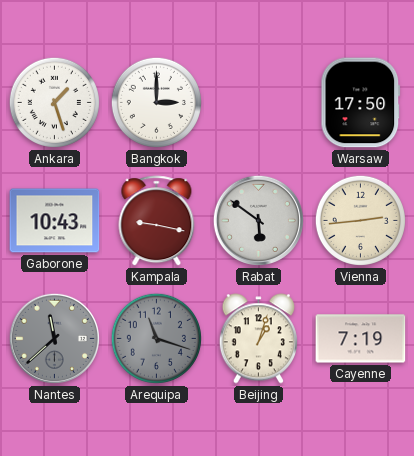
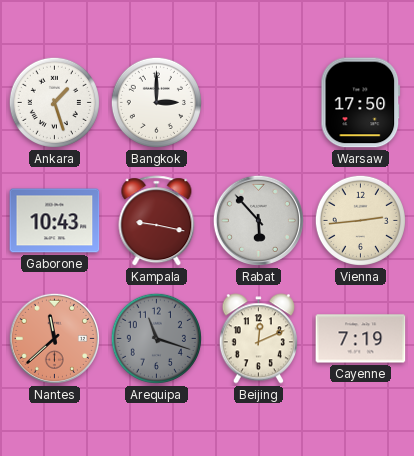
Rabat: 5:51 -> 5:53
Nantes dial: grey -> salmon
Beijing: 1:03 -> 12:11
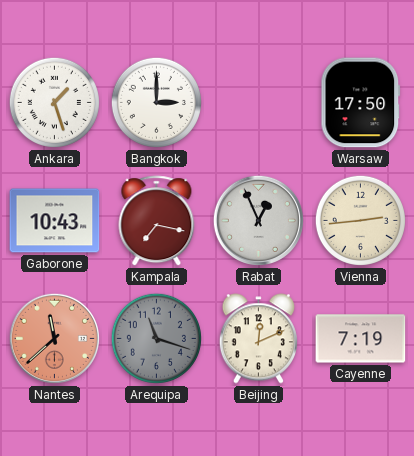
Kampala: 9:17 -> 7:17
Rabat: 5:53 -> 12:56
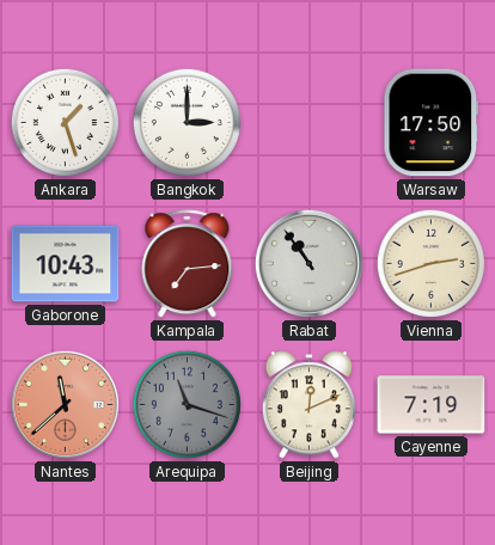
Kampala: 7:17 -> 7:14
Rabat: 12:56 -> 10:54
Vienna: 2:44 -> 2:42
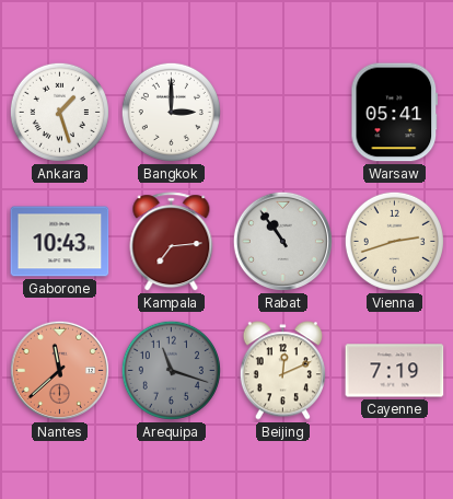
Warsaw: 17:50 -> 05:41
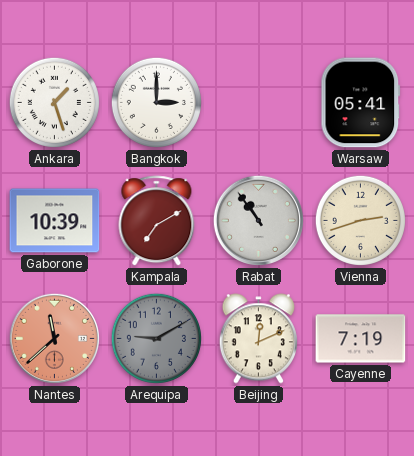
Gaborone: 10:43 -> 10:39
Kampala: 7:14 -> 7:10
Arequipa: 11:18 -> 9:10
